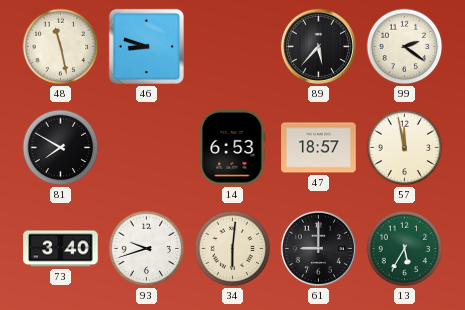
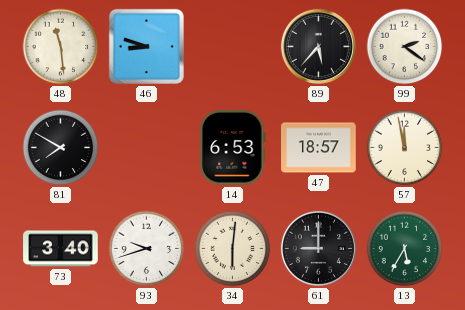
48: 11:28 -> 11:29
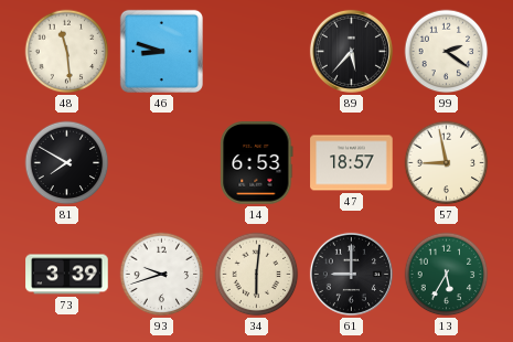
57: 11:58 -> 8:58
73: 3:40 -> 3:39
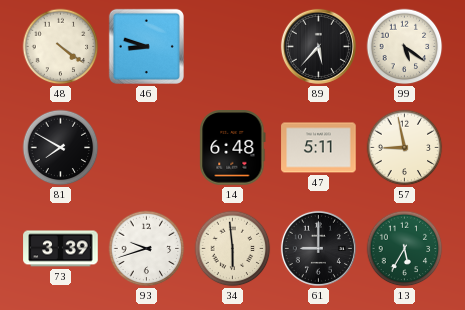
48: 11:29 -> 4:21
99: 2:21 -> 5:21
14: 6:53 -> 6:48
47: 18:57 -> 5:11
34: 6:01 -> 5:59
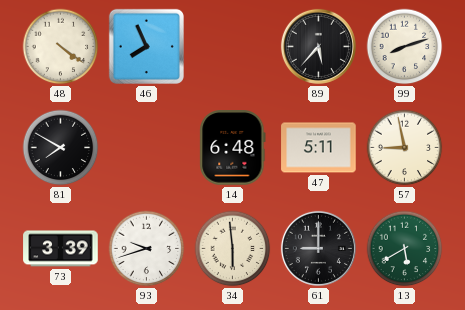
46: 8:48 -> 7:56
99: 5:21 -> 8:12
13: 5:35 -> 5:40
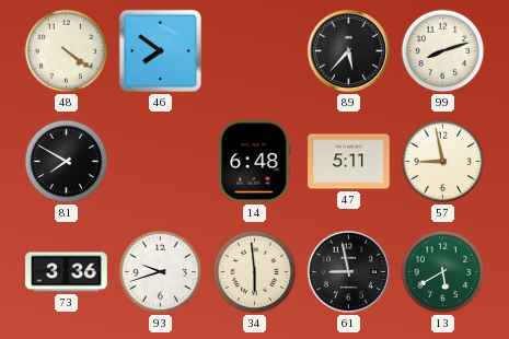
46: 7:56 -> 7:51
73: 3:39 -> 3:36
61: 9:00 -> 8:58
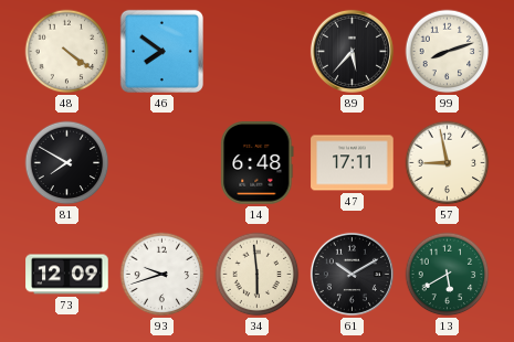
47: 5:11 -> 17:11
73: 3:36 -> 12:09
61: 8:58 -> 10:10
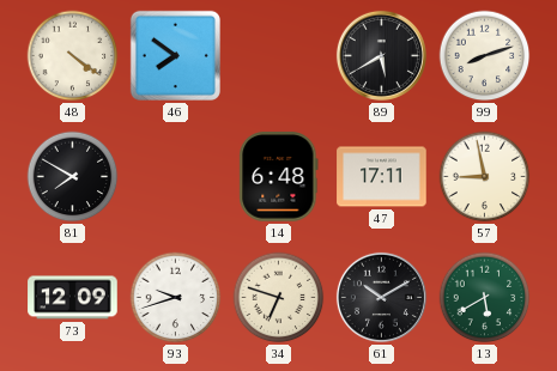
89: 5:37 -> 5:40
34: 5:59 -> 6:48
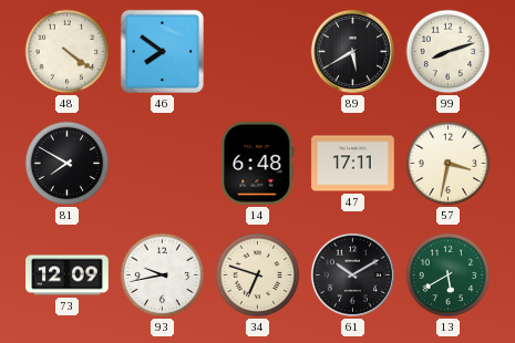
57: 8:58 -> 3:32
93: 9:42 -> 9:43
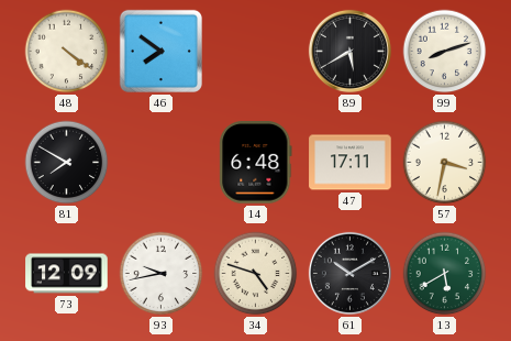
34: 6:48 -> 4:48
